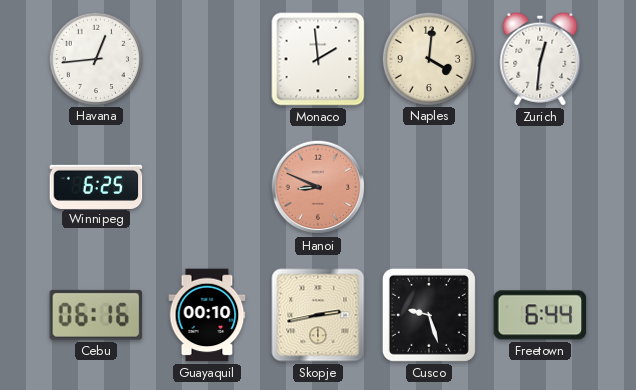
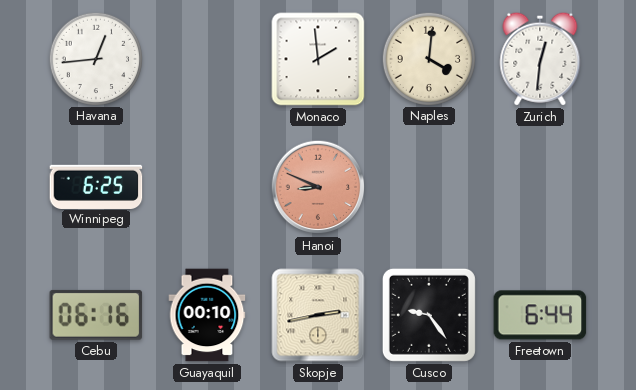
Cusco: 9:27 -> 9:24
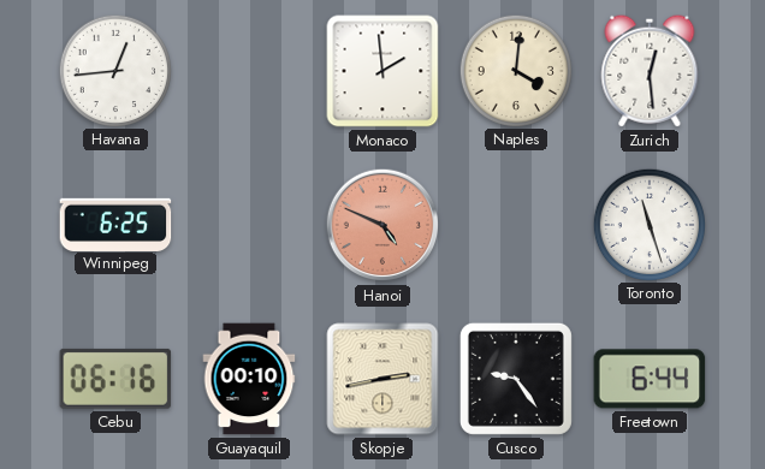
Zurich: 12:31 -> 12:29
Hanoi: 8:49 -> 4:49
Toronto: none -> 11:27
